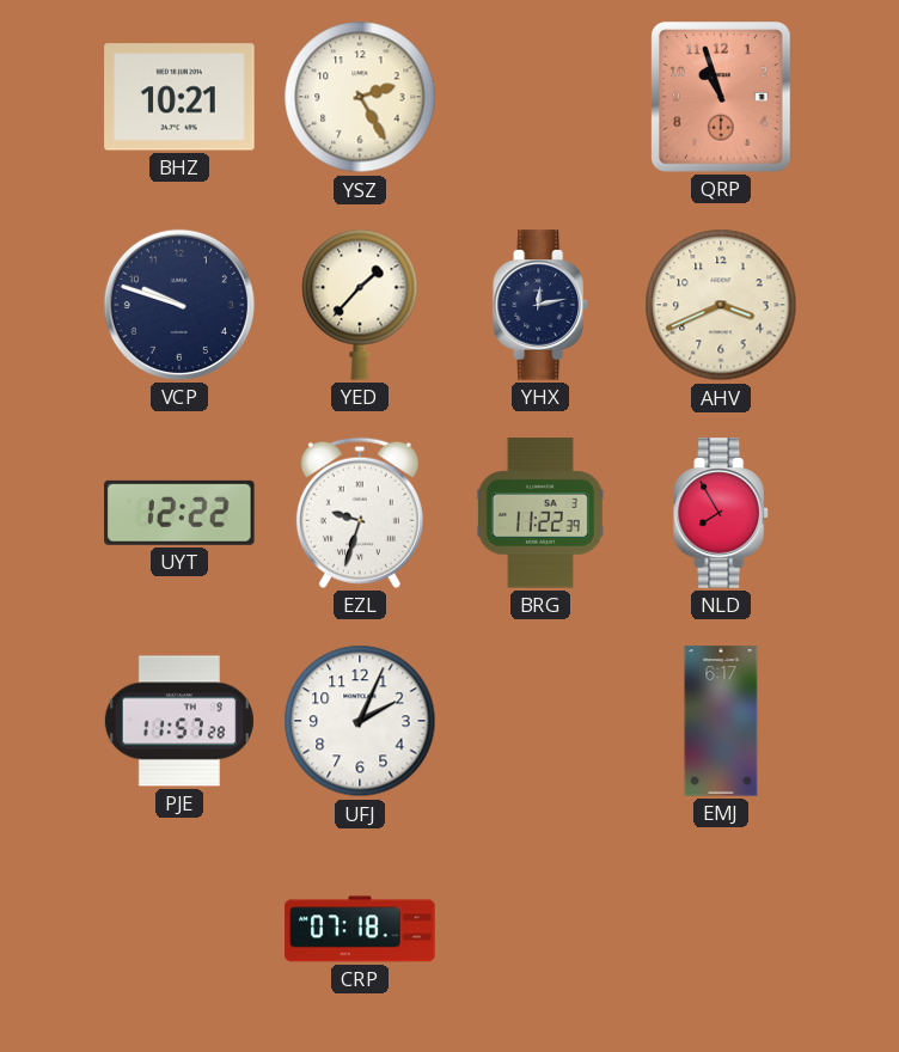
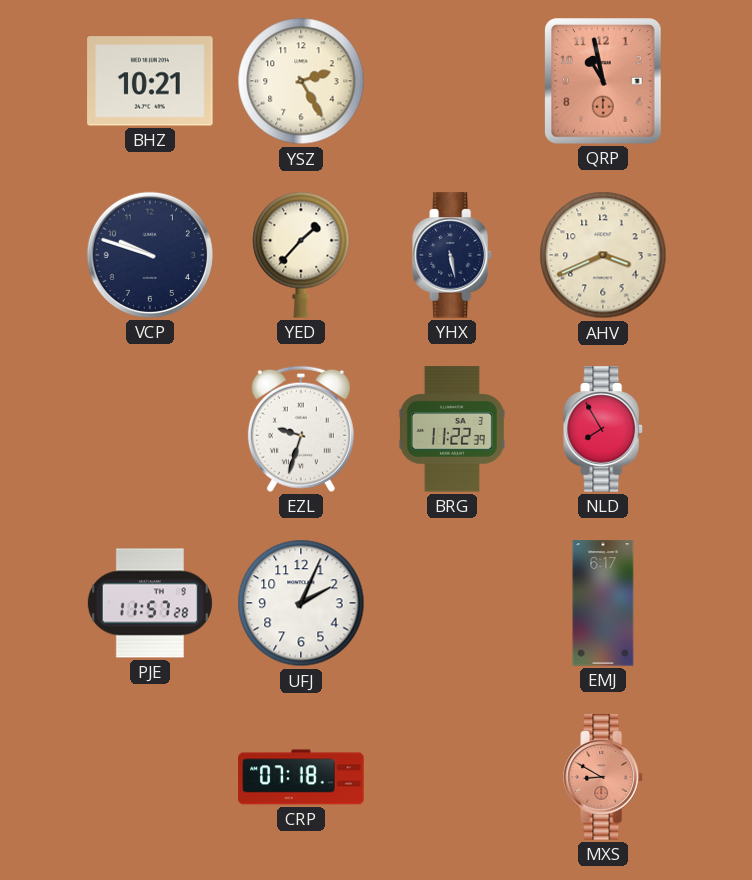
QRP: 10:57 -> 10:58
YHX: 12:13 -> 5:28
UYT: 12:22 -> none
MXS: none -> 8:50
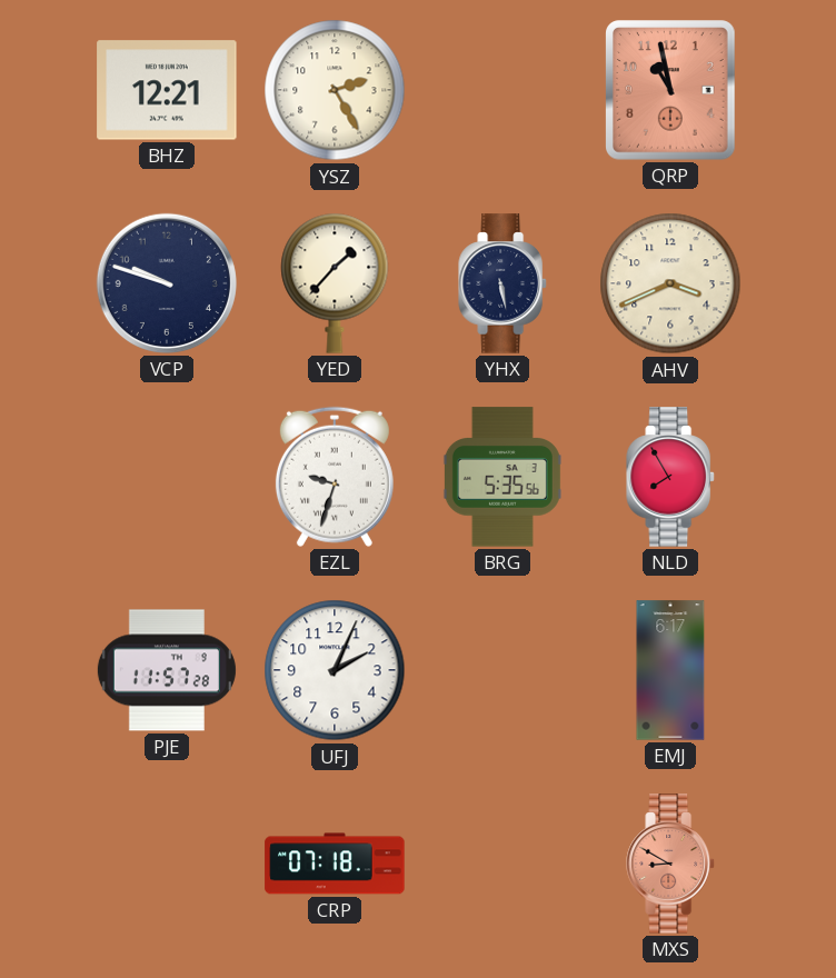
BHZ: 10:21 -> 12:21
BRG: 11:22 -> 5:35
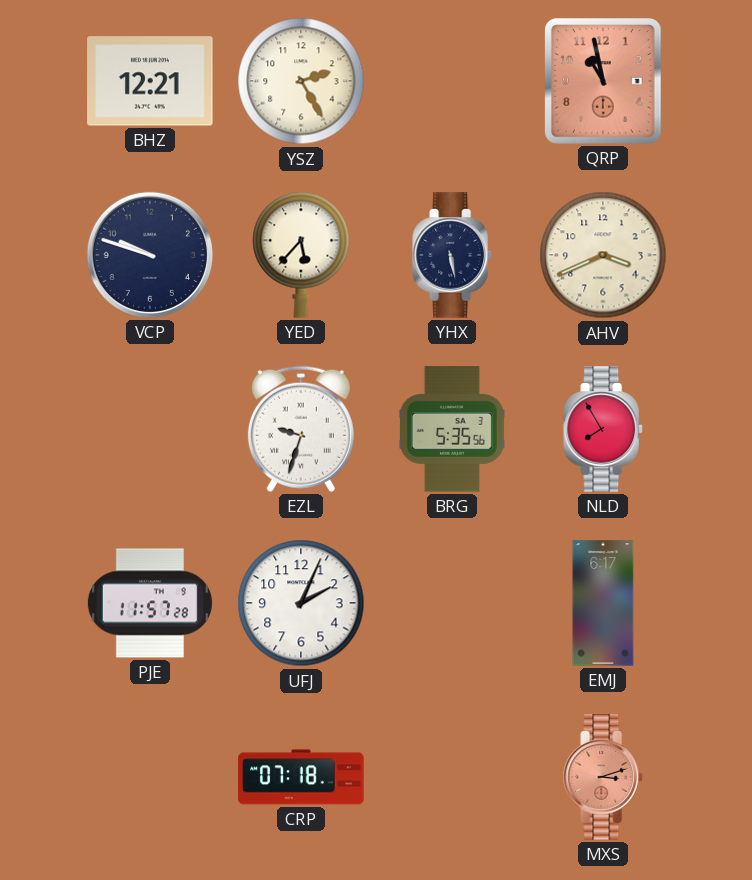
YED: 1:37 -> 5:37
MXS: 8:50 -> 3:12
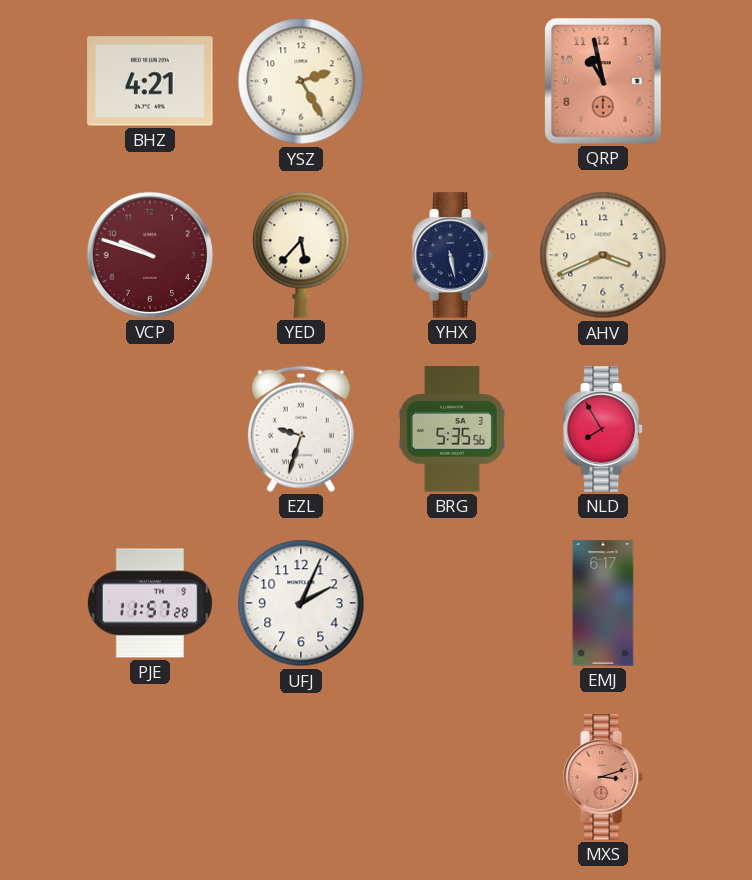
BHZ: 12:21 -> 4:21
VCP dial: navy -> burgundy
CRP: 07:18 -> none
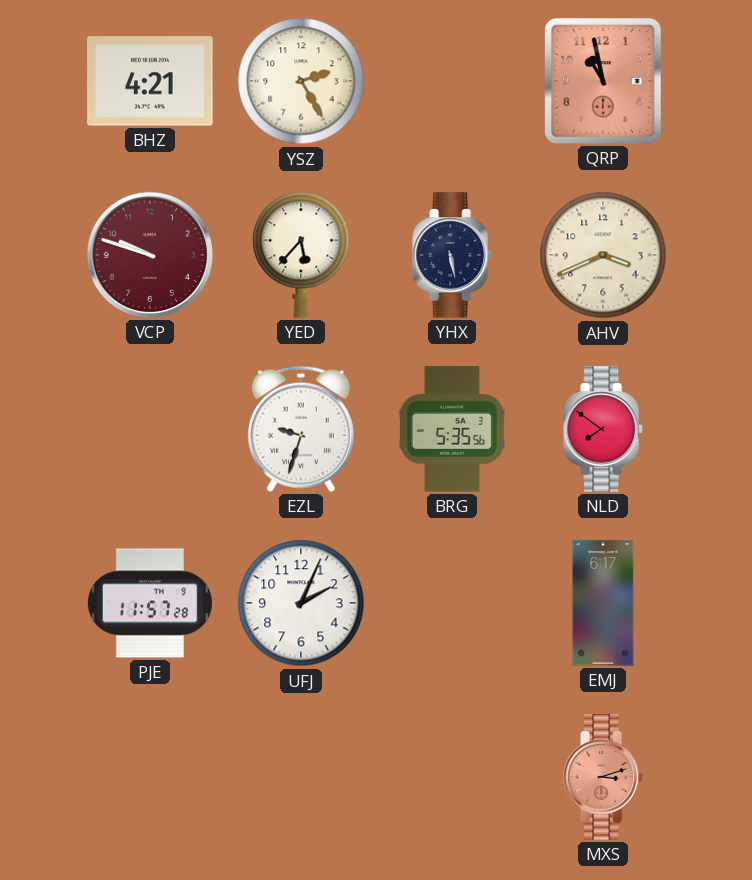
NLD: 7:55 -> 7:51
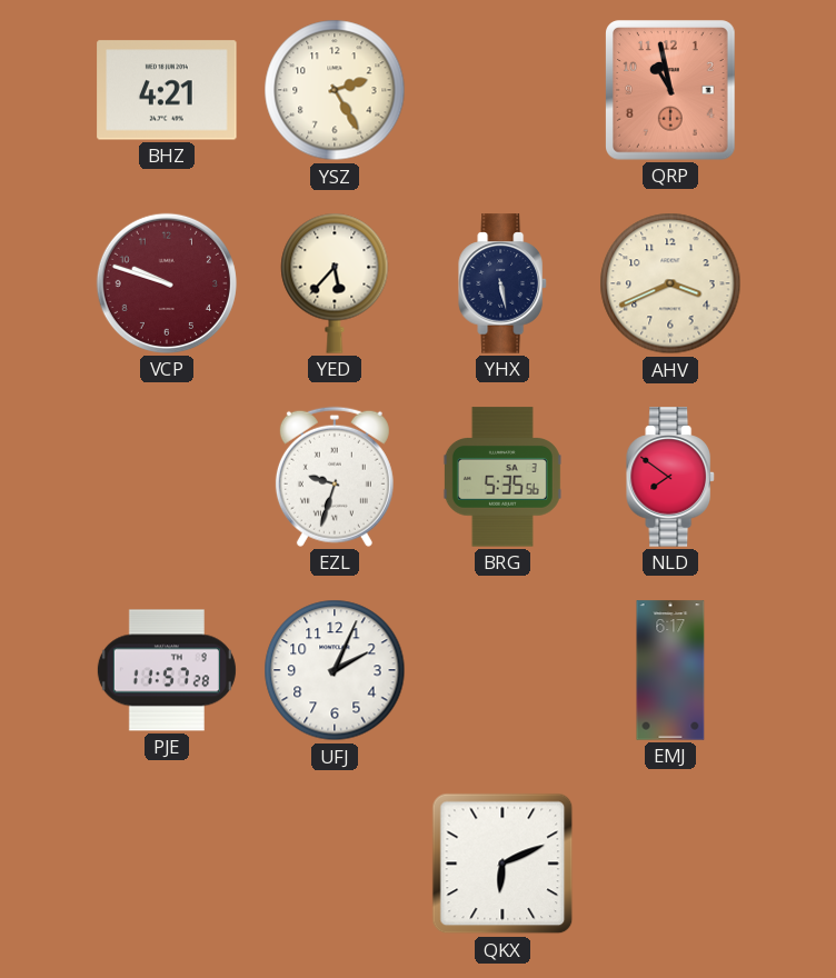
QKX: none -> 6:11
MXS: 3:12 -> none
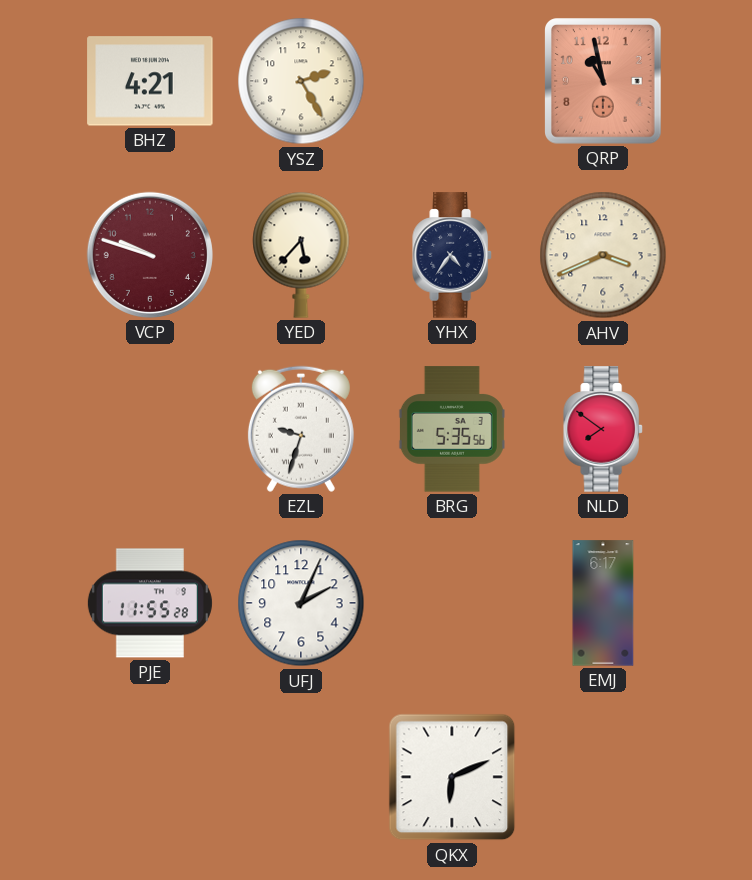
YHX: 5:28 -> 4:36
PJE: 11:57 -> 11:55
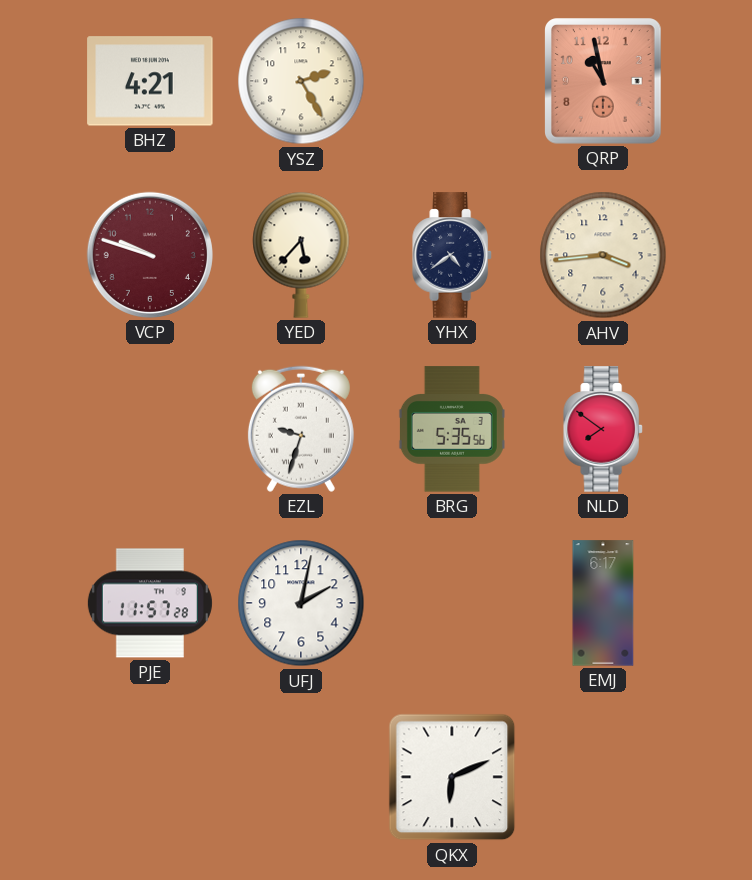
YHX: 4:36 -> 4:39
AHV: 3:41 -> 3:44
PJE: 11:55 -> 11:57
UFJ: 2:04 -> 2:02
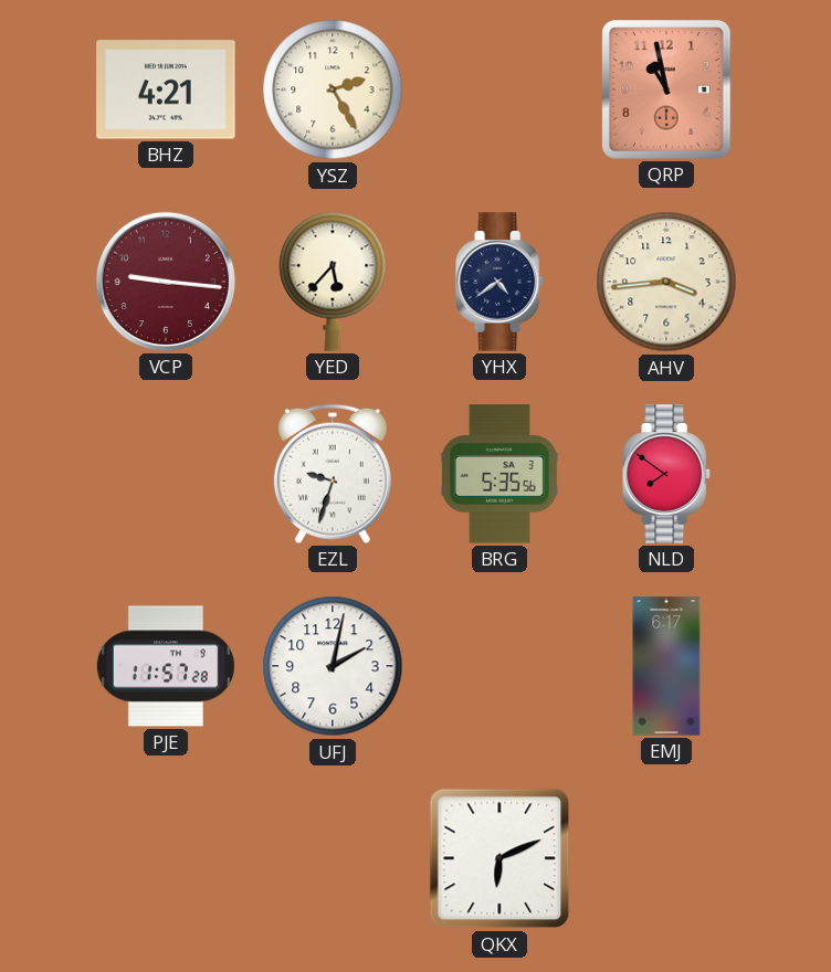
VCP: 9:48 -> 9:16
